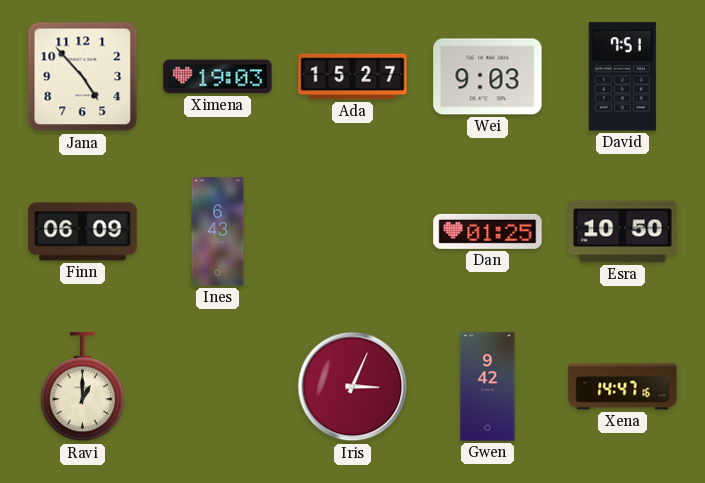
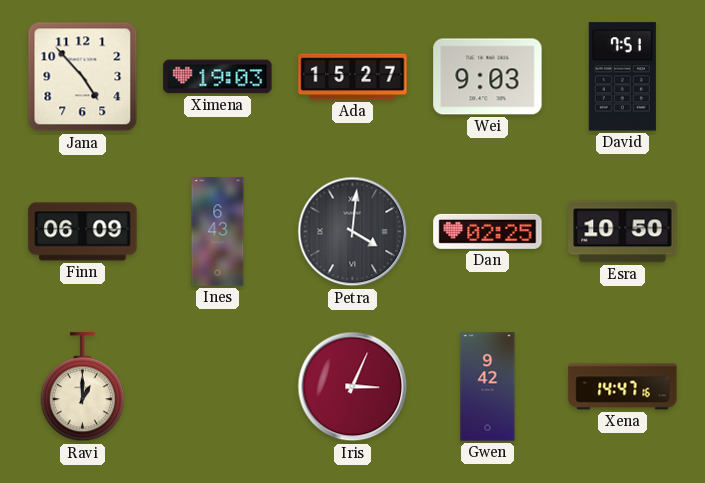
Petra: none -> 4:01
Dan: 01:25 -> 02:25
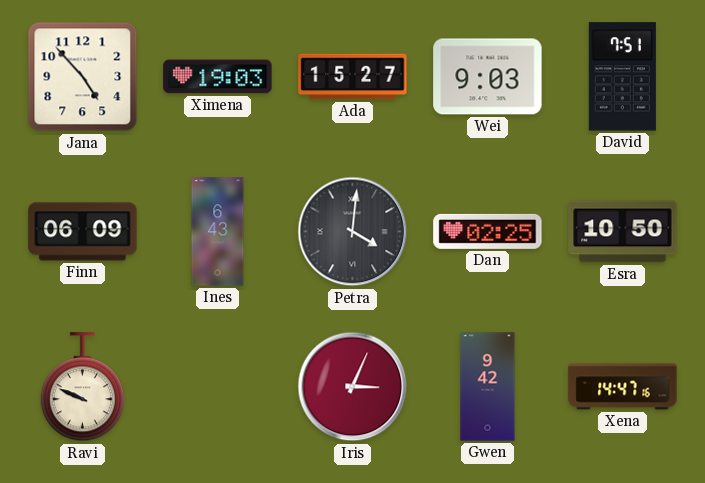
Ravi: 1:00 -> 9:49
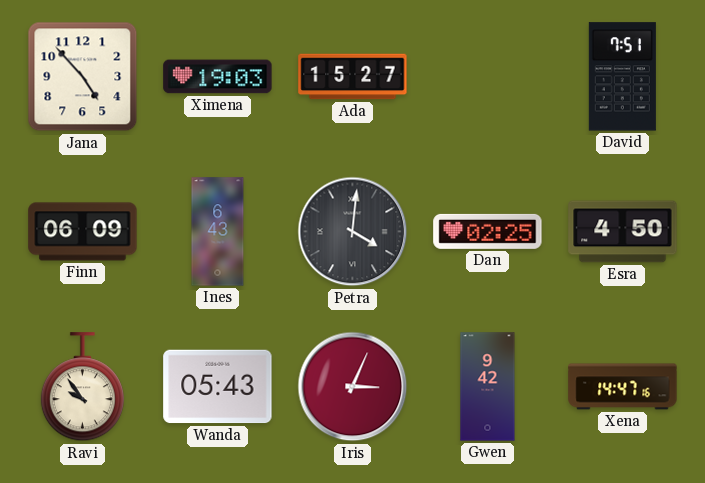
Wei: 9:03 -> none
Esra: 10:50 -> 4:50
Ravi: 9:49 -> 9:54
Wanda: none -> 05:43
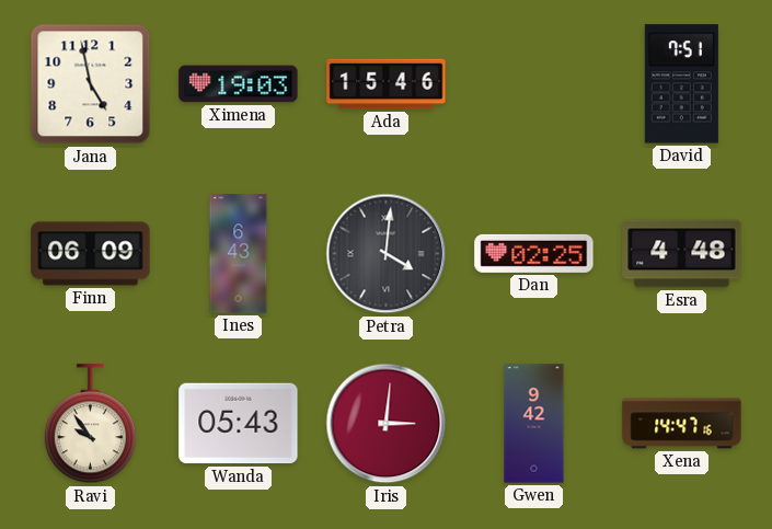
Jana: 4:53 -> 4:58
Ada: 15:27 -> 15:46
Esra: 4:50 -> 4:48
Iris: 3:04 -> 3:01
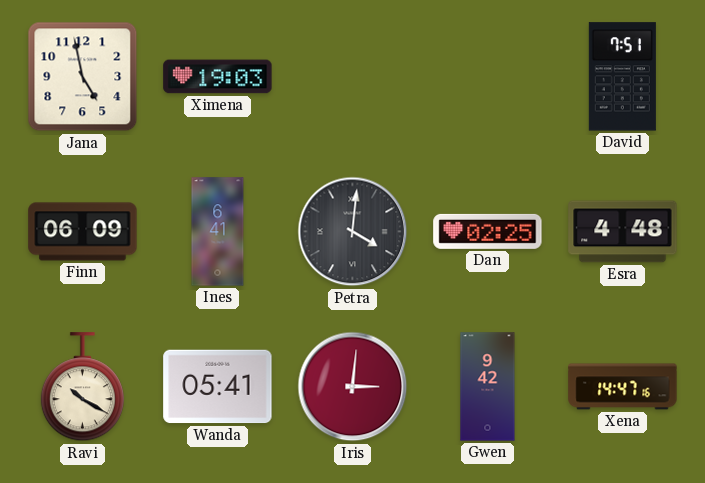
Ada: 15:46 -> none
Ines: 6:43 -> 6:41
Ravi: 9:54 -> 10:20
Wanda: 05:43 -> 05:41
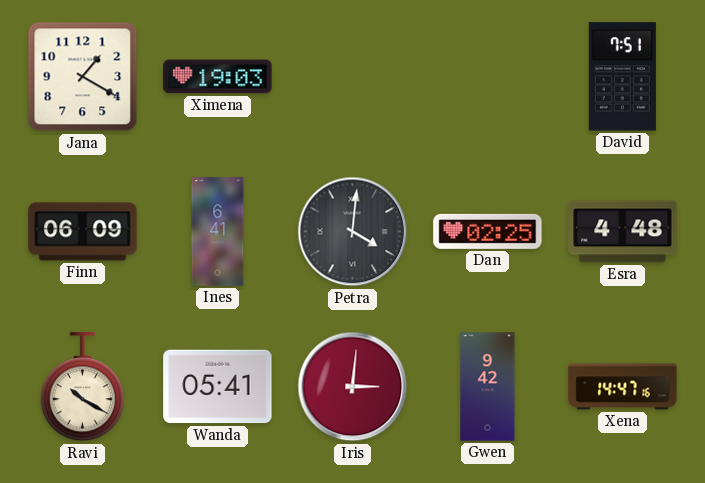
Jana: 4:58 -> 1:20
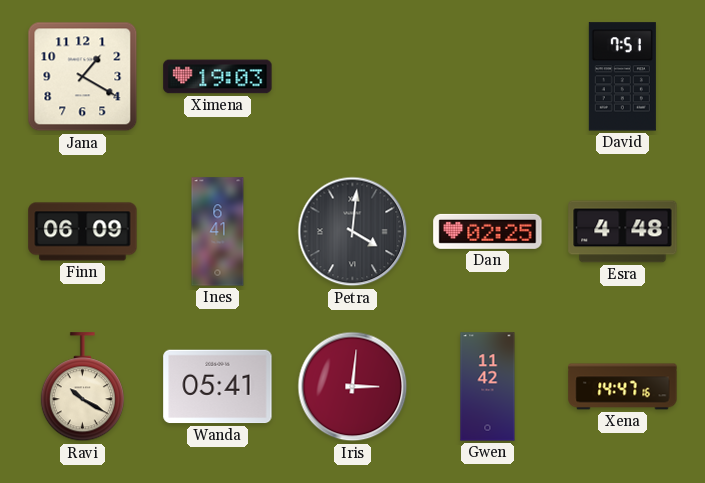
Gwen: 9:42 -> 11:42
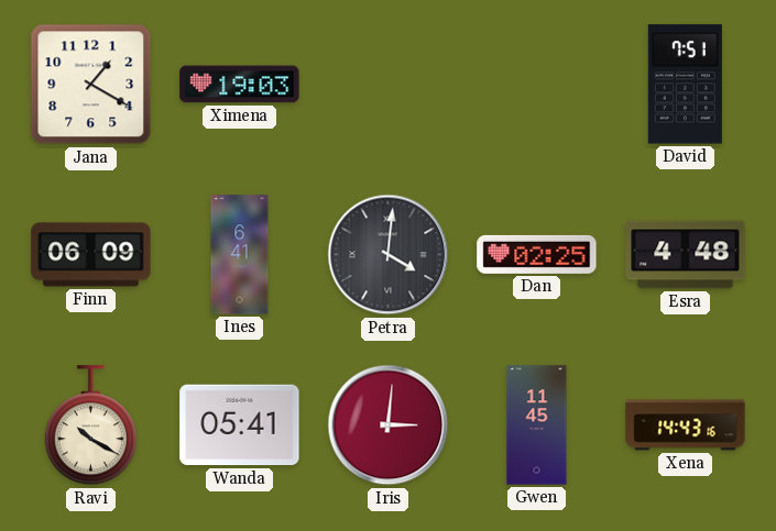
Gwen: 11:42 -> 11:45
Xena: 14:47 -> 14:43
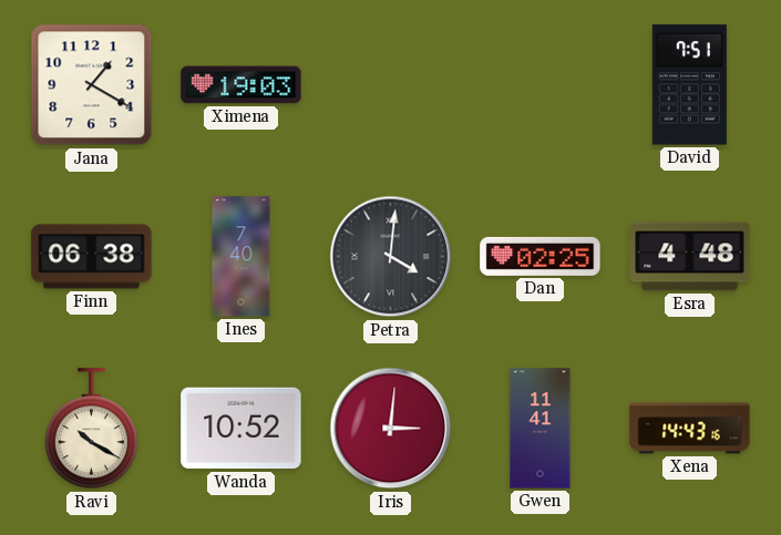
Finn: 06:09 -> 06:38
Ines: 6:41 -> 7:40
Wanda: 05:41 -> 10:52
Gwen: 11:45 -> 11:41
